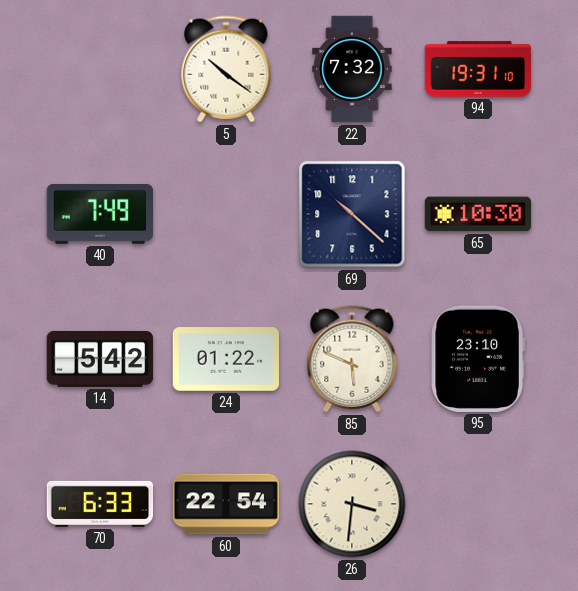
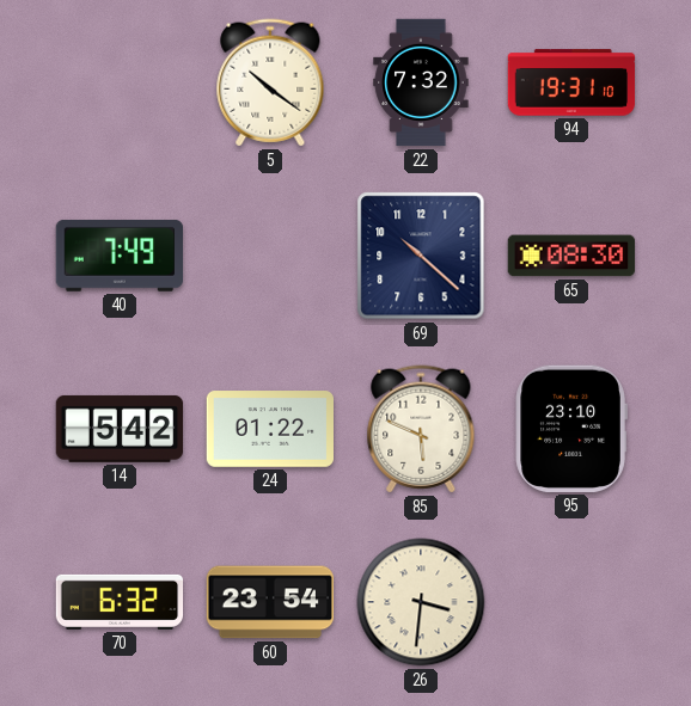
65: 10:30 -> 08:30
70: 6:33 -> 6:32
60: 22:54 -> 23:54
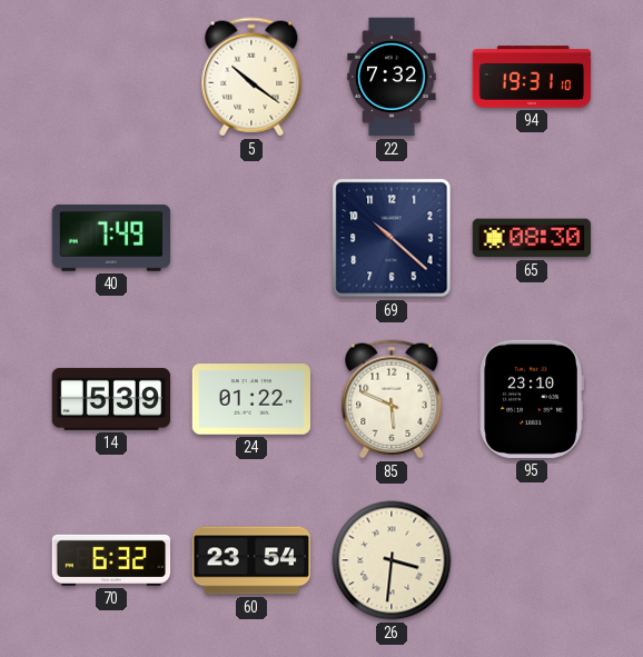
14: 5:42 -> 5:39
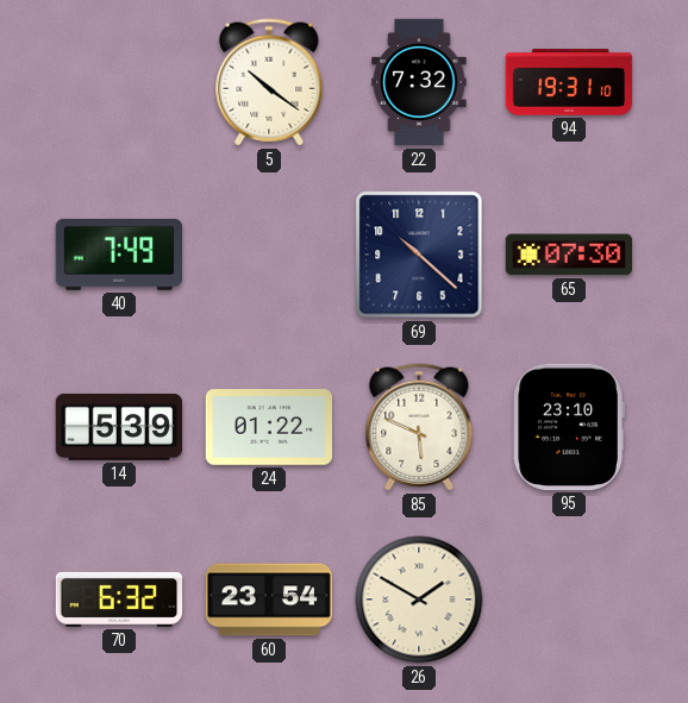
65: 08:30 -> 07:30
26: 3:31 -> 1:50
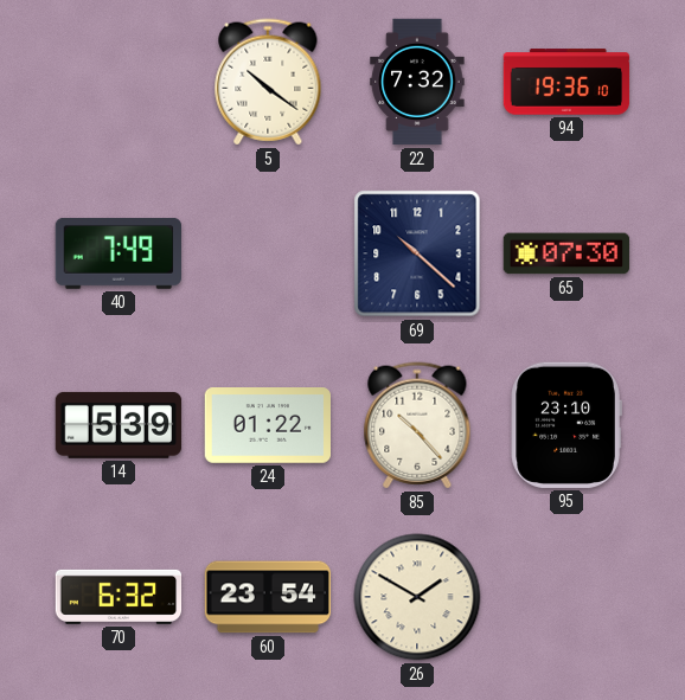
94: 19:31 -> 19:36
85: 5:49 -> 10:23
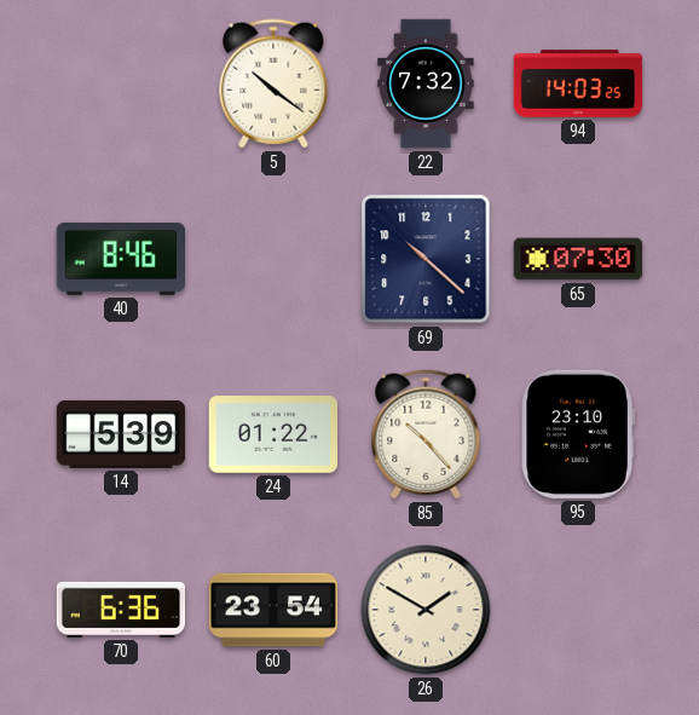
94: 19:36 -> 14:03
40: 7:49 -> 8:46
70: 6:32 -> 6:36
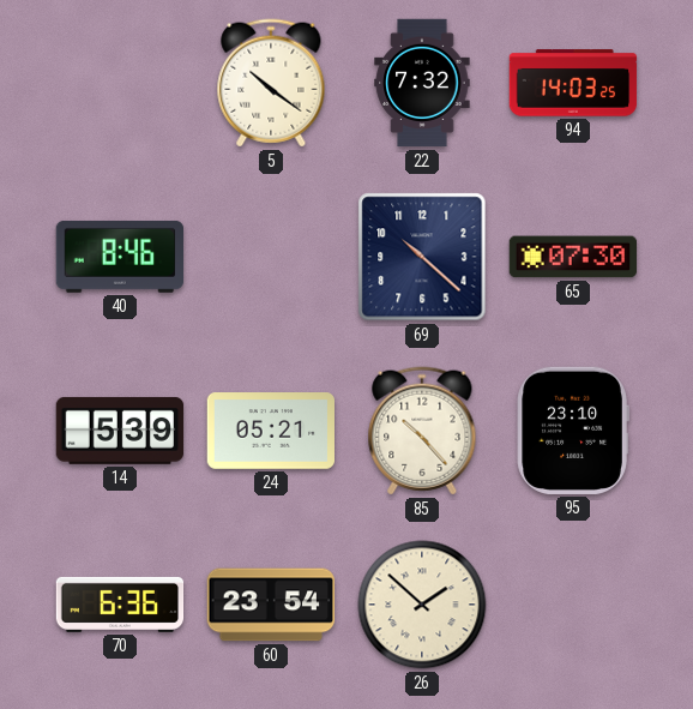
24: 01:22 -> 05:21
26: 1:50 -> 1:52
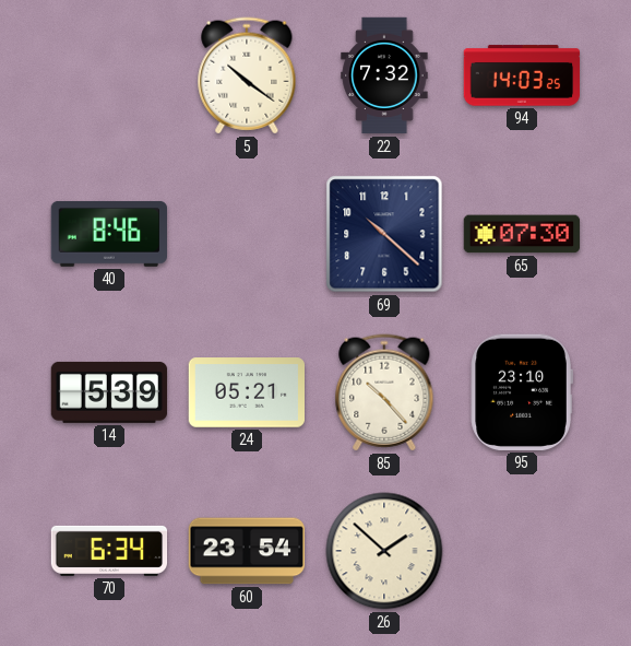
70: 6:36 -> 6:34
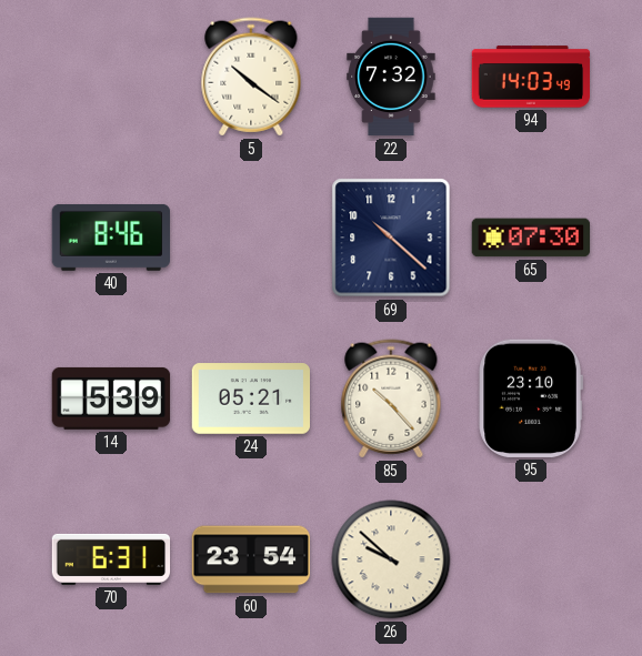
94: 14:03:25 -> 14:03:49
70: 6:34 -> 6:31
26: 1:52 -> 9:52
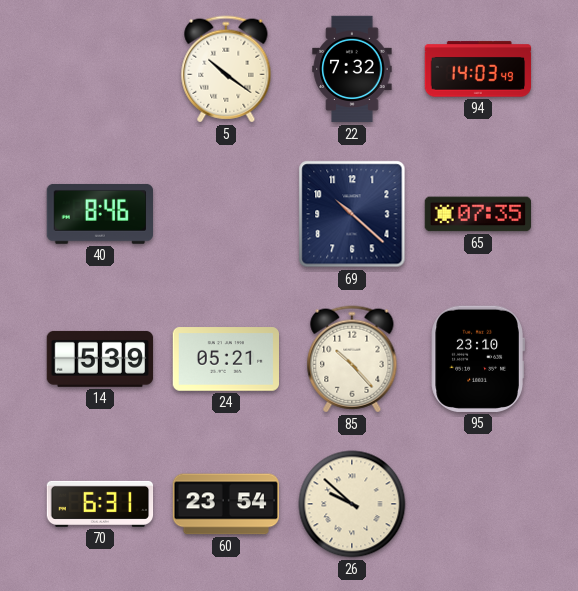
65: 07:30 -> 07:35
